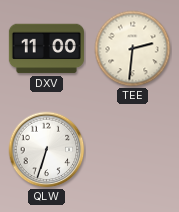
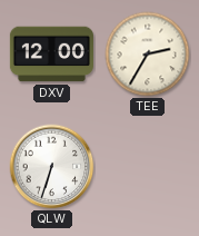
DXV: 11:00 -> 12:00
TEE: 2:31 -> 2:35
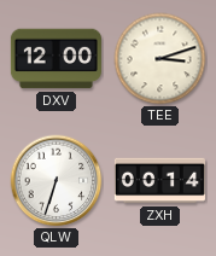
TEE: 2:35 -> 3:12
ZXH: none -> 00:14
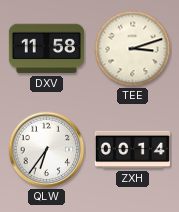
DXV: 12:00 -> 11:58
QLW: 6:33 -> 6:36
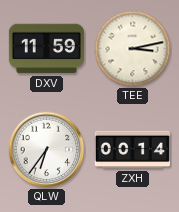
DXV: 11:58 -> 11:59
TEE: 3:12 -> 3:13
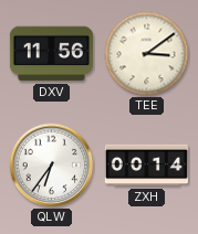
DXV: 11:59 -> 11:56
TEE: 3:13 -> 3:09
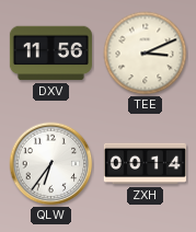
TEE: 3:09 -> 3:11
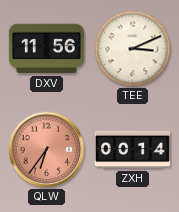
QLW dial: white -> salmon
